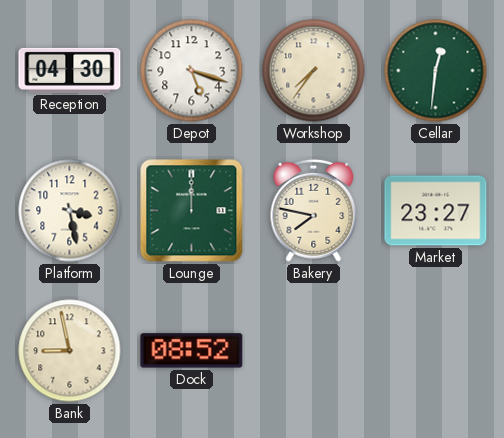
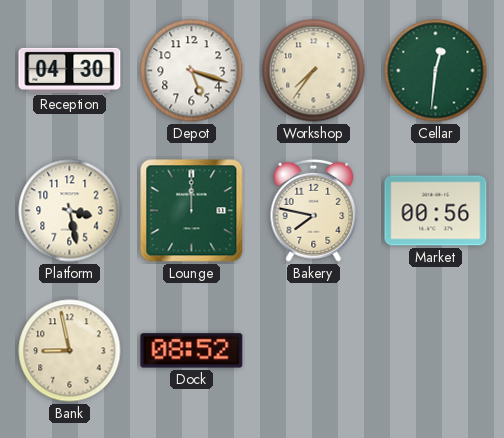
Market: 23:27 -> 00:56
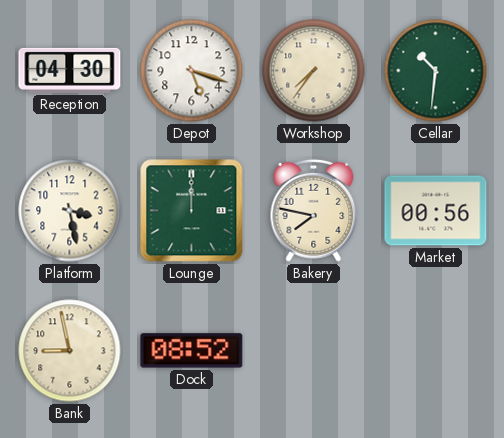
Cellar: 12:31 -> 10:31
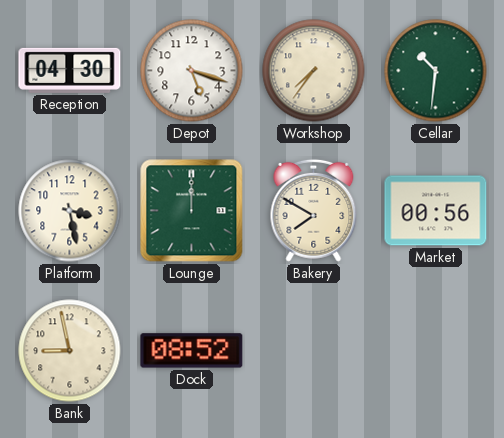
Bakery: 7:47 -> 7:50
